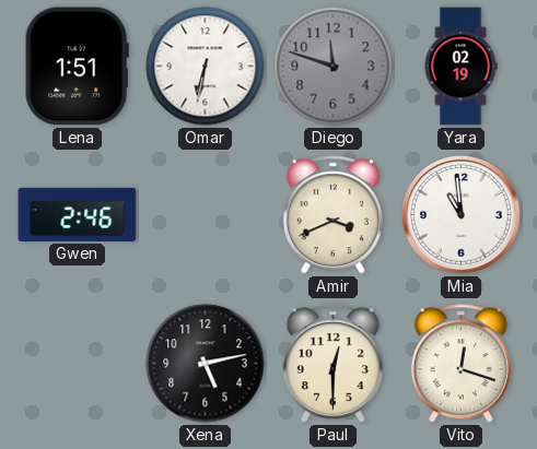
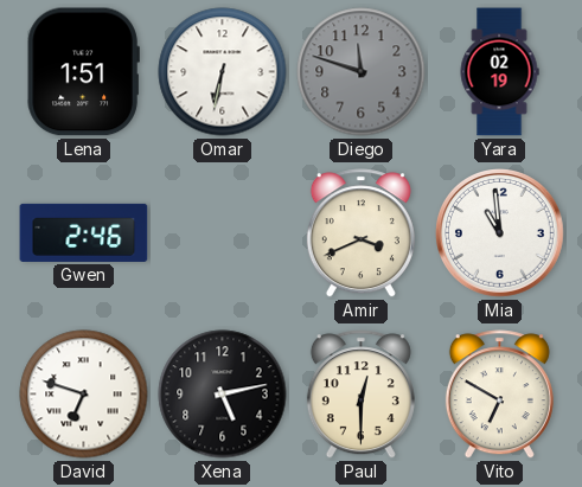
David: none -> 6:48
Vito: 12:18 -> 6:50
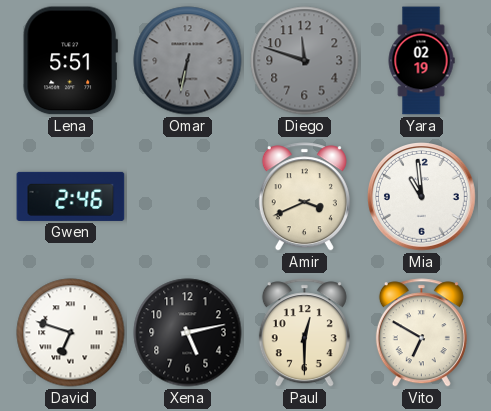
Lena: 1:51 -> 5:51
Omar dial: white -> grey
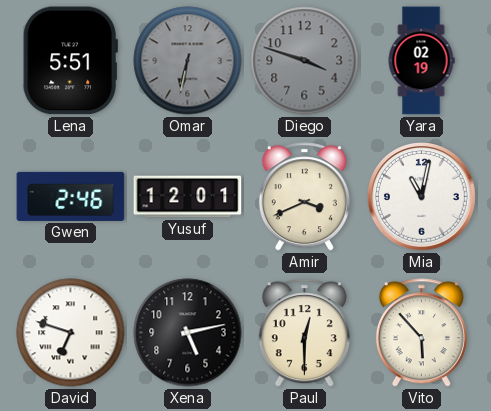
Diego: 11:48 -> 3:48
Yusuf: none -> 12:01
Mia: 10:59 -> 11:02
Vito: 6:50 -> 5:53
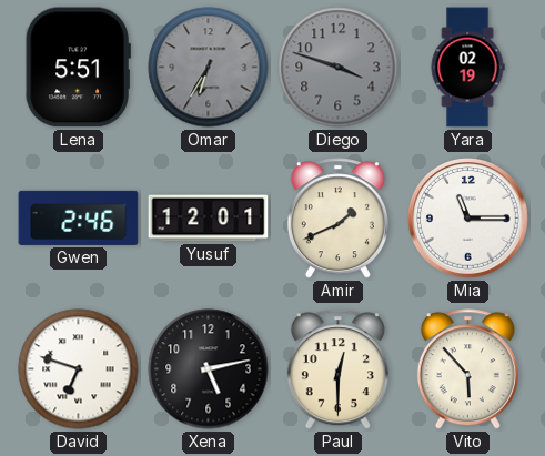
Omar: 6:32 -> 6:35
Amir: 3:41 -> 1:41
Mia: 11:02 -> 11:15
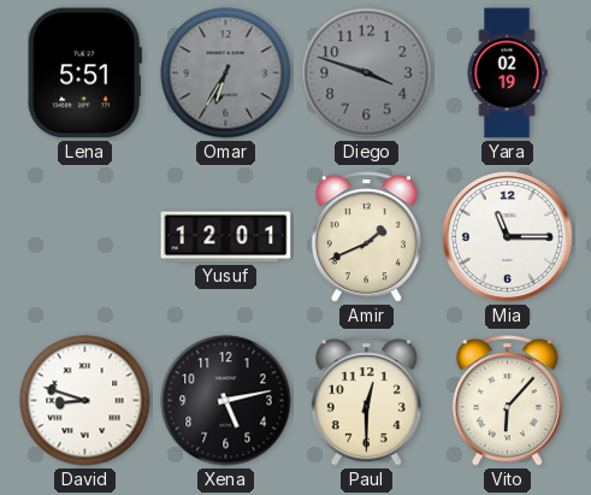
Gwen: 2:46 -> none
David: 6:48 -> 8:48
Vito: 5:53 -> 6:07
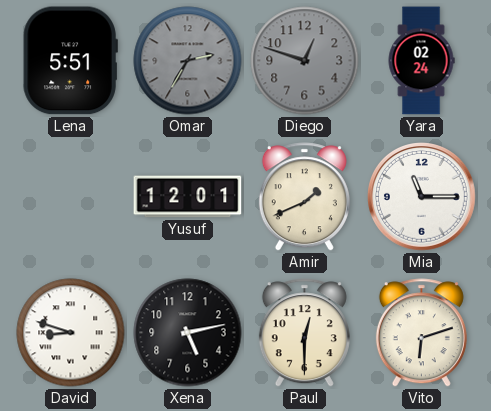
Omar: 6:35 -> 2:35
Diego: 3:48 -> 12:48
Yara: 02:19 -> 02:24
Vito: 6:07 -> 6:12
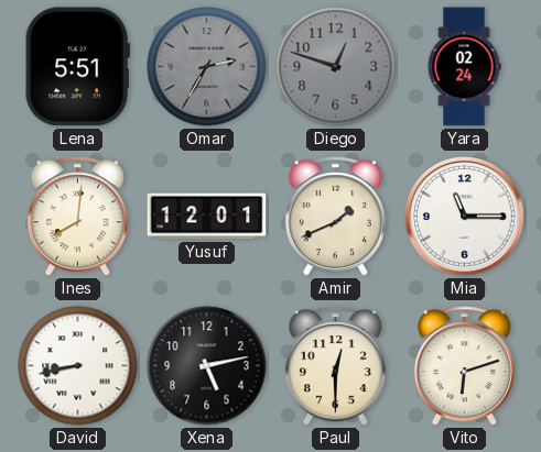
Ines: none -> 8:01
David: 8:48 -> 8:43
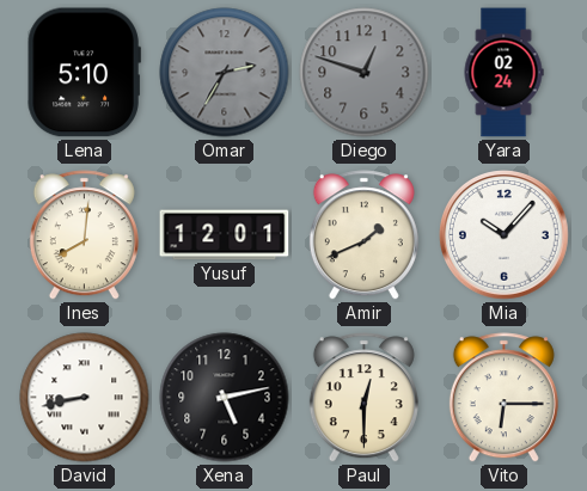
Lena: 5:51 -> 5:10
Mia: 11:15 -> 10:07
Vito: 6:12 -> 6:15
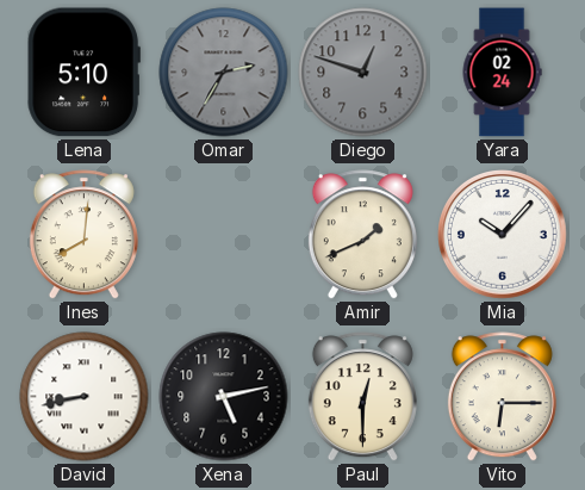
Yusuf: 12:01 -> none
